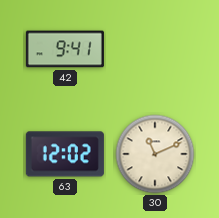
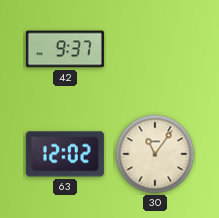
42: 9:41 -> 9:37
30: 11:11 -> 11:06
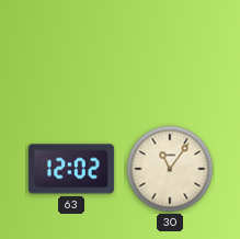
42: 9:37 -> none
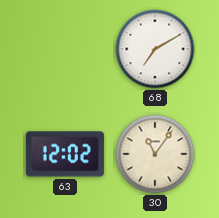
68: none -> 7:10
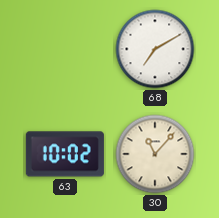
63: 12:02 -> 10:02
30: 11:06 -> 11:07
